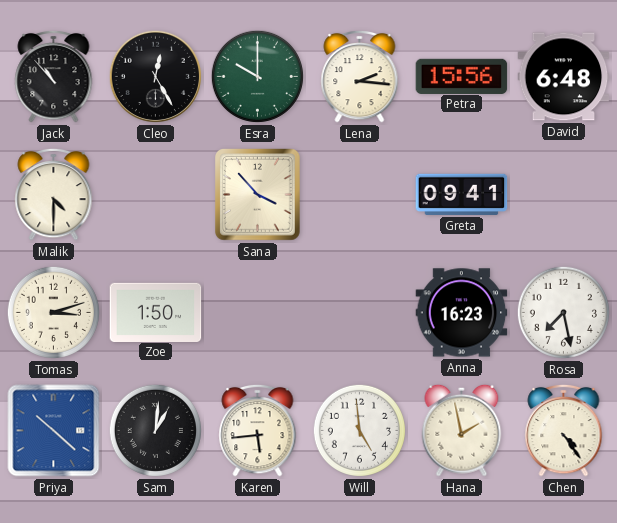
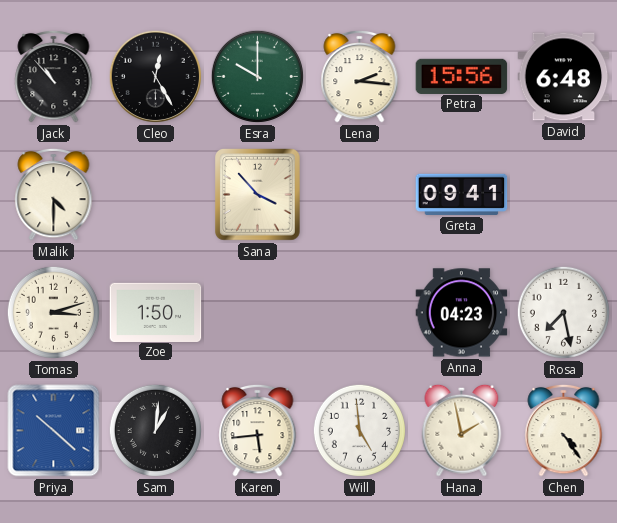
Anna: 16:23 -> 04:23
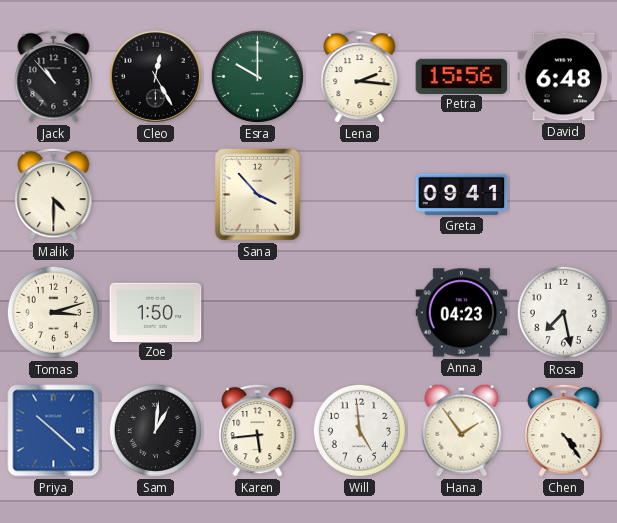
Hana: 1:58 -> 1:54
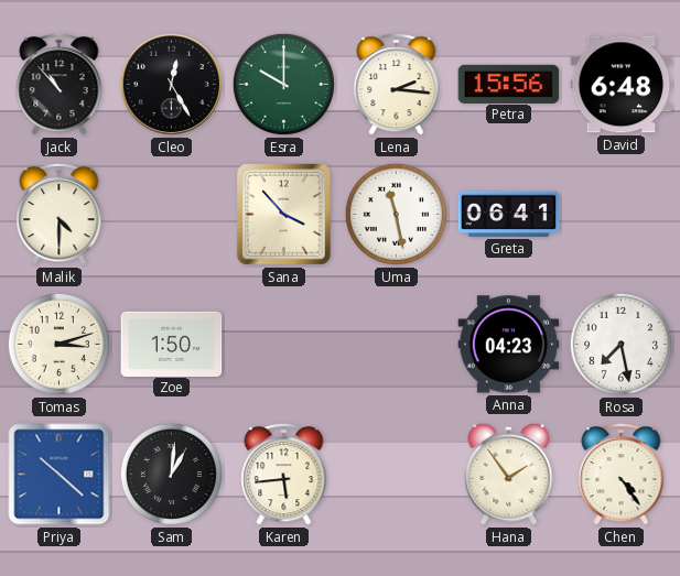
Uma: none -> 11:28
Greta: 09:41 -> 06:41
Will: 4:59 -> none
